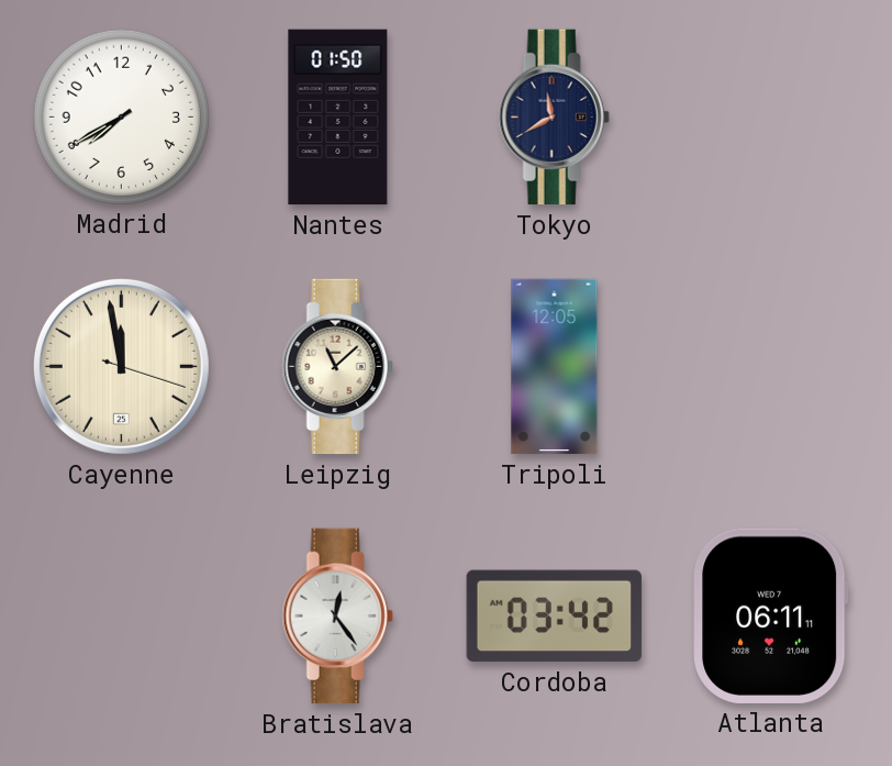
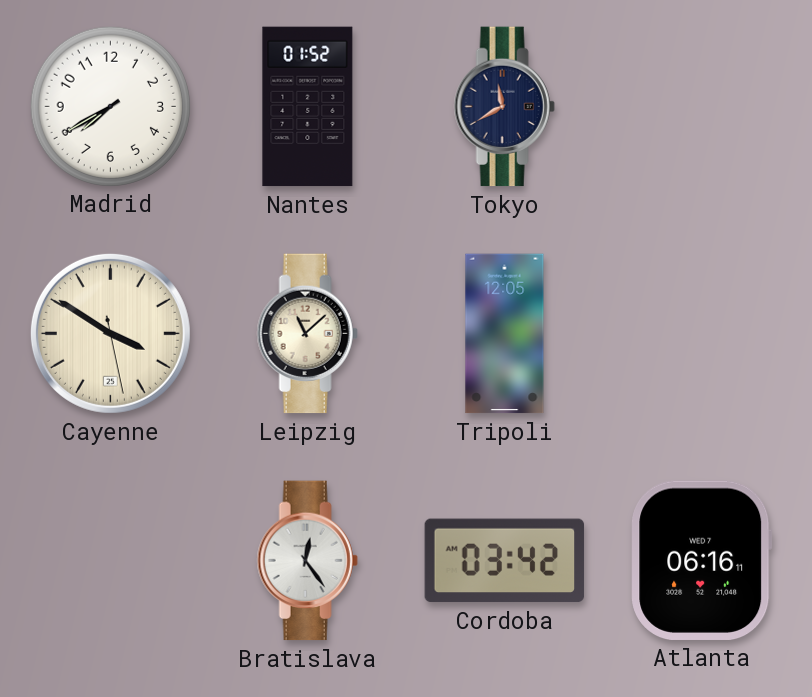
Nantes: 01:50 -> 01:52
Cayenne: 11:58 -> 3:50
Atlanta: 06:11 -> 06:16
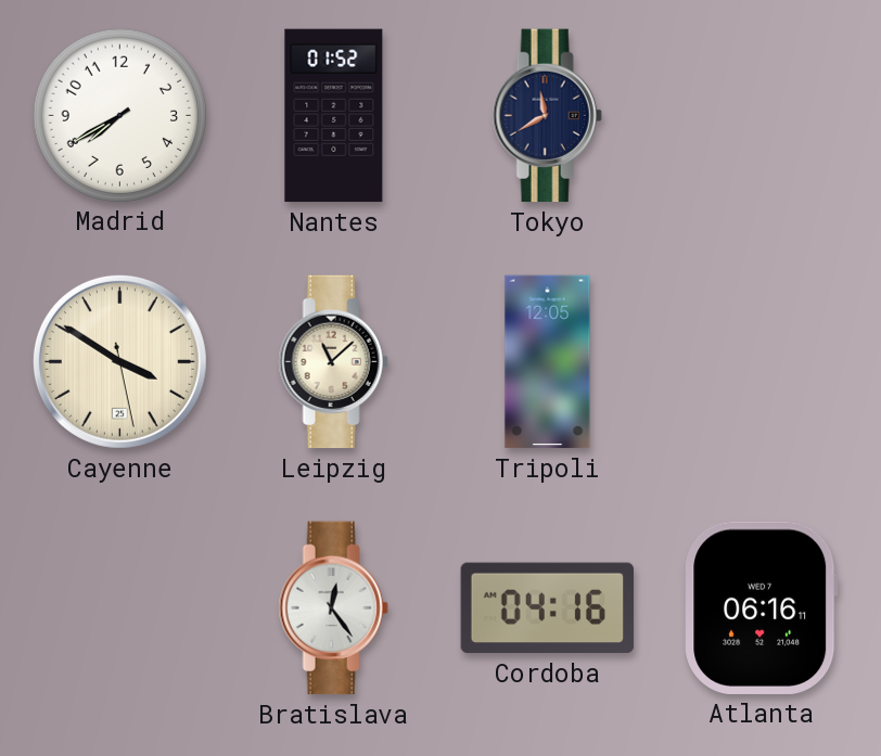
Cordoba: 03:42 -> 04:16
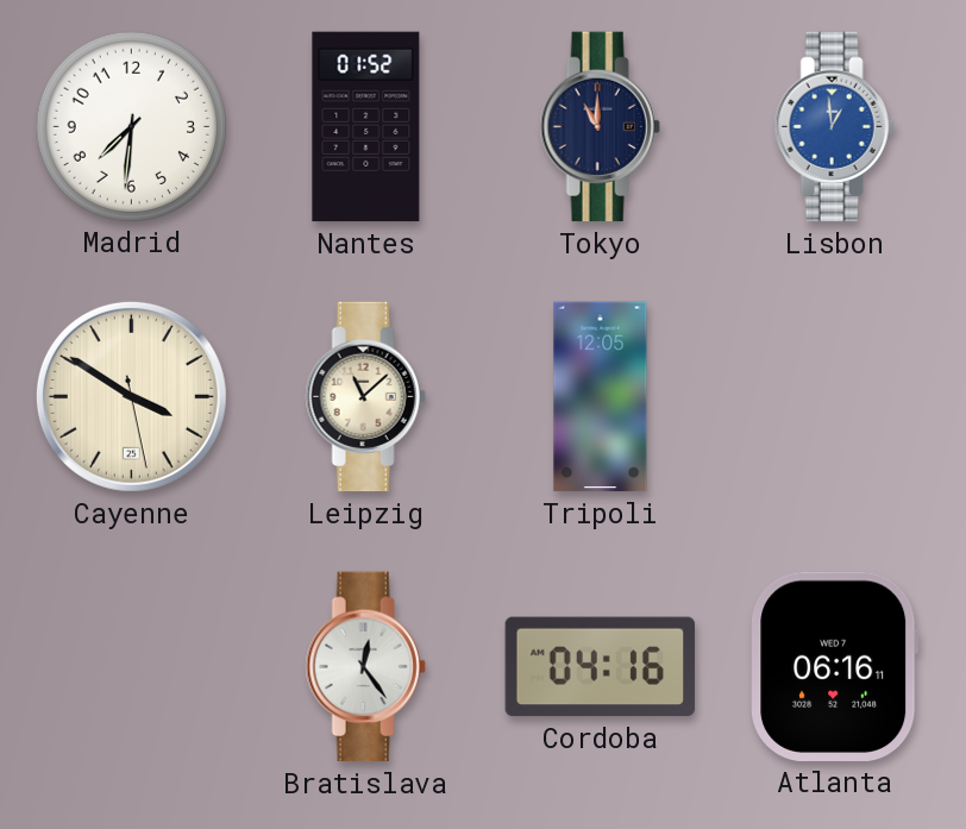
Madrid: 7:40 -> 7:31
Tokyo: 11:40 -> 11:00
Lisbon: none -> 12:59
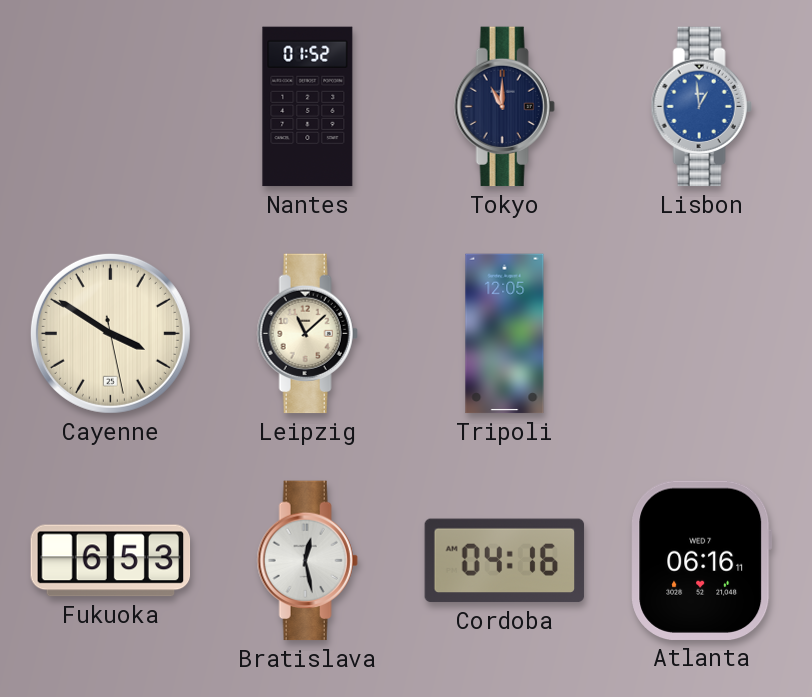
Madrid: 7:31 -> none
Fukuoka: none -> 6:53
Bratislava: 12:24 -> 12:28
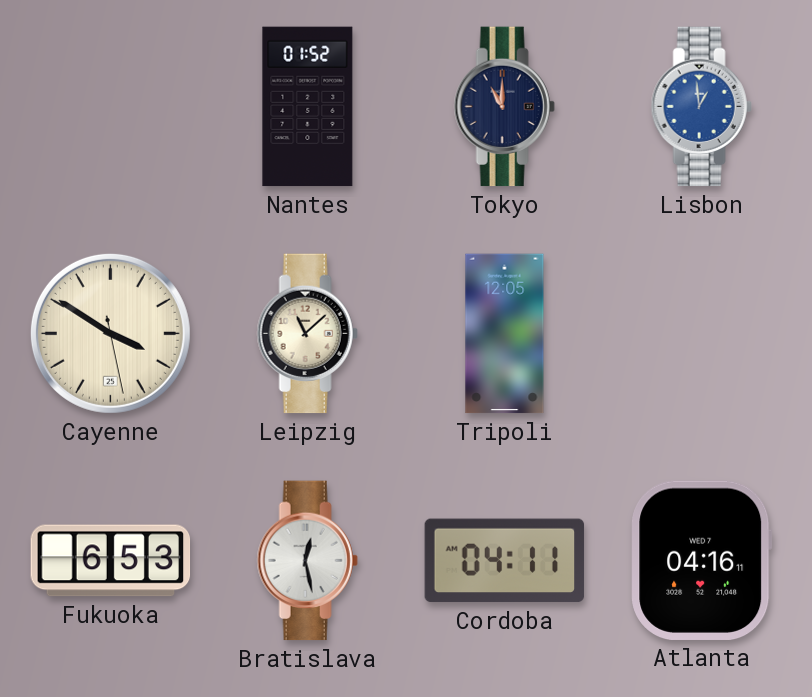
Cordoba: 04:16 -> 04:11
Atlanta: 06:16 -> 04:16
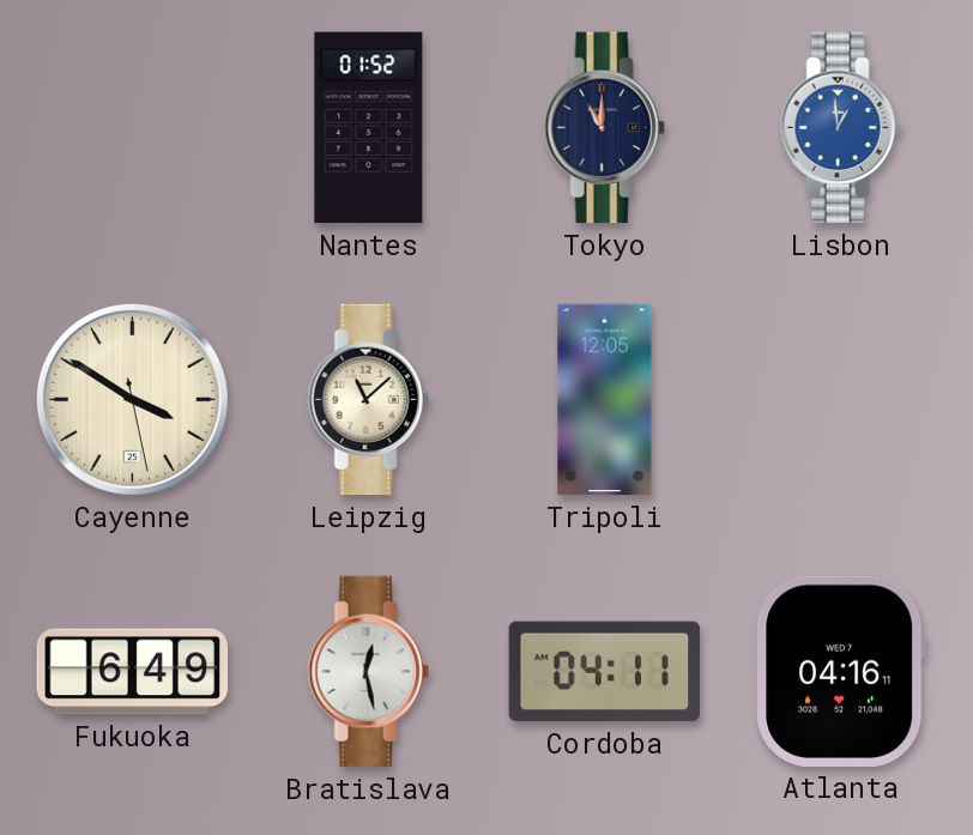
Fukuoka: 6:53 -> 6:49
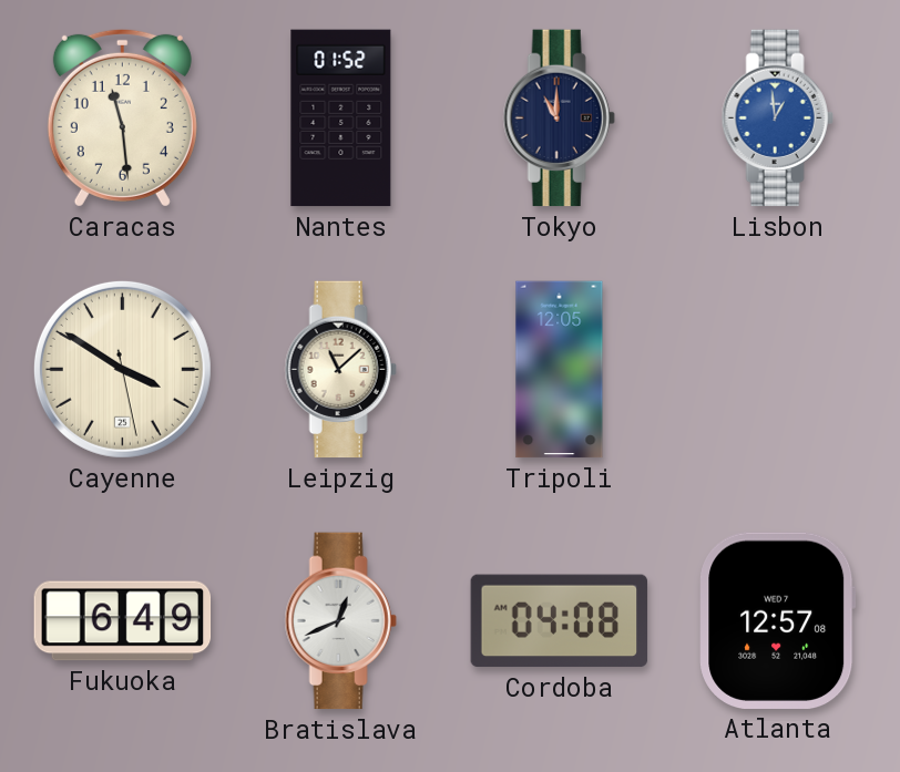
Caracas: none -> 11:29
Bratislava: 12:28 -> 12:41
Cordoba: 04:11 -> 04:08
Atlanta: 04:16 -> 12:57
